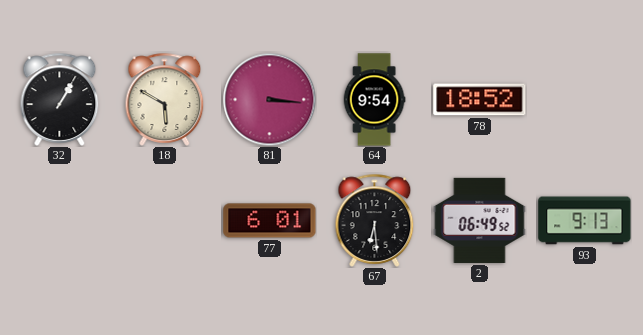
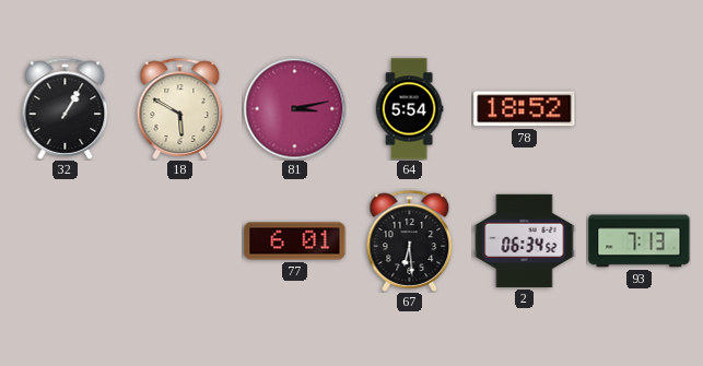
81: 3:16 -> 3:13
64: 9:54 -> 5:54
2: 06:49 -> 06:34
93: 9:13 -> 7:13
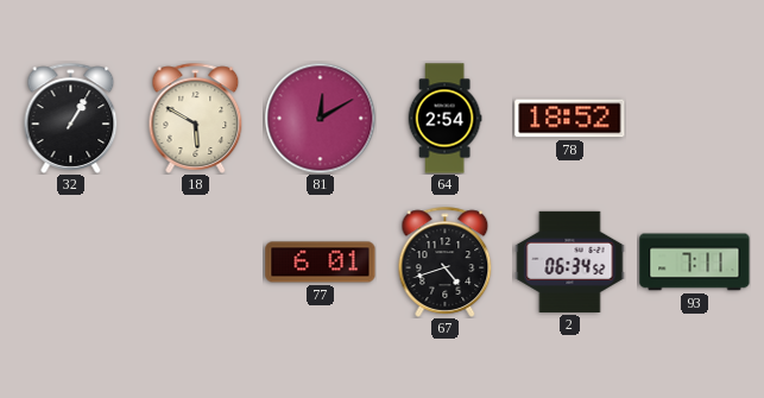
81: 3:13 -> 12:10
64: 5:54 -> 2:54
67: 6:29 -> 4:42
93: 7:13 -> 7:11
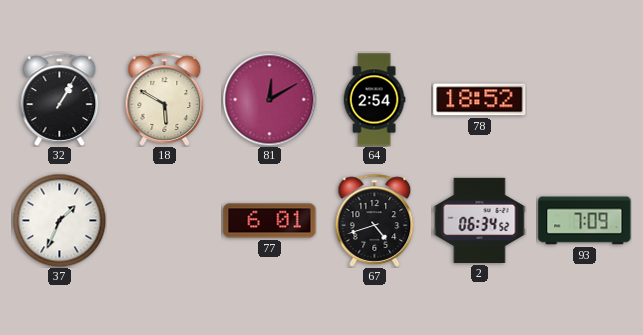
37: none -> 1:34
93: 7:11 -> 7:09
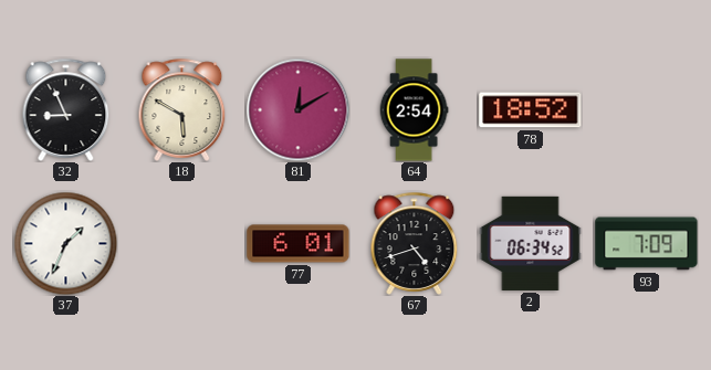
32: 1:05 -> 8:56
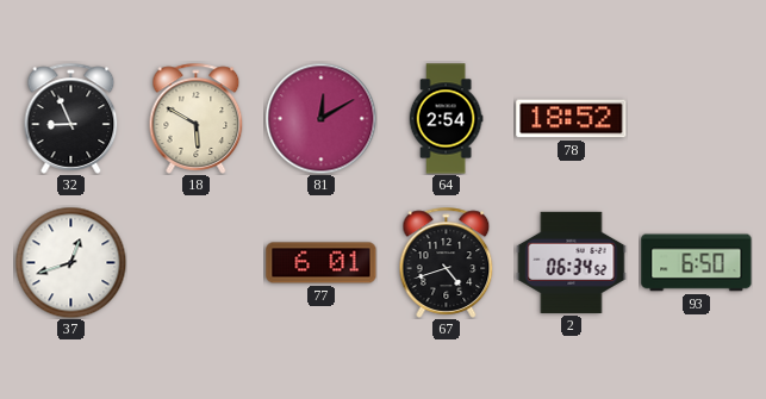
37: 1:34 -> 12:42
93: 7:09 -> 6:50
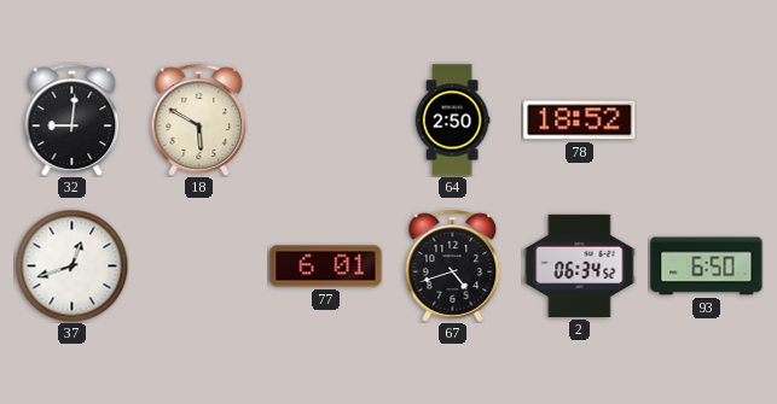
32: 8:56 -> 9:01
81: 12:10 -> none
64: 2:54 -> 2:50
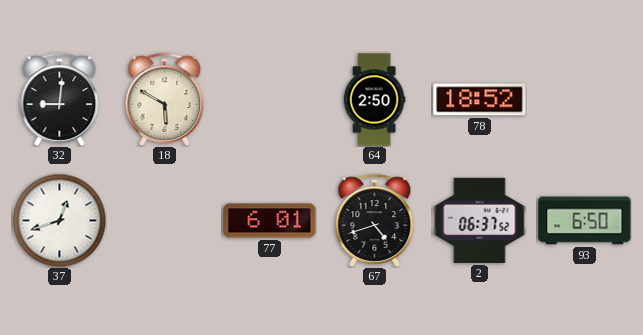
2: 06:34 -> 06:37
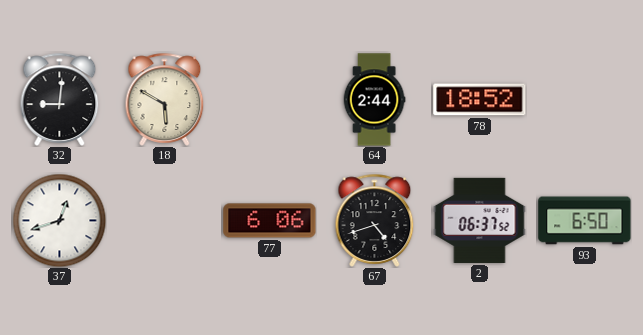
64: 2:50 -> 2:44
77: 6:01 -> 6:06
